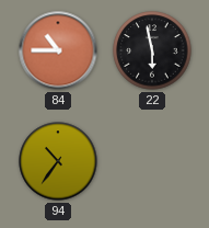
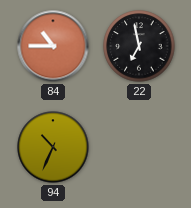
22: 5:58 -> 6:58
94: 10:36 -> 10:34
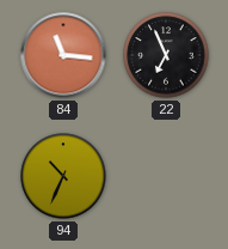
84: 10:45 -> 11:16
22: 6:58 -> 6:56
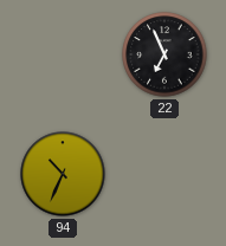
84: 11:16 -> none
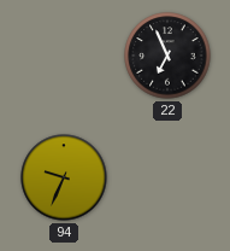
94: 10:34 -> 9:34
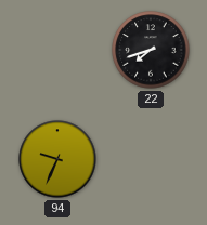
22: 6:56 -> 7:42
